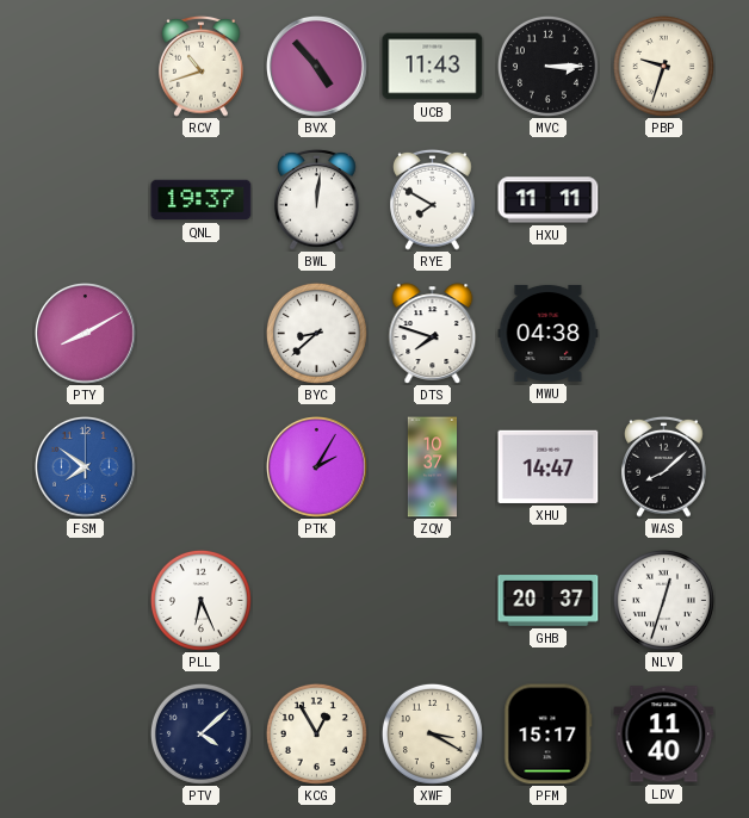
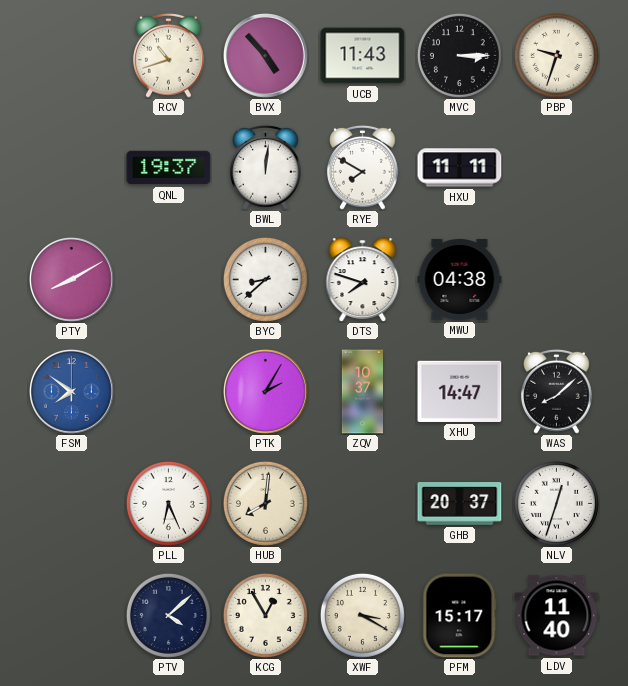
HUB: none -> 8:01
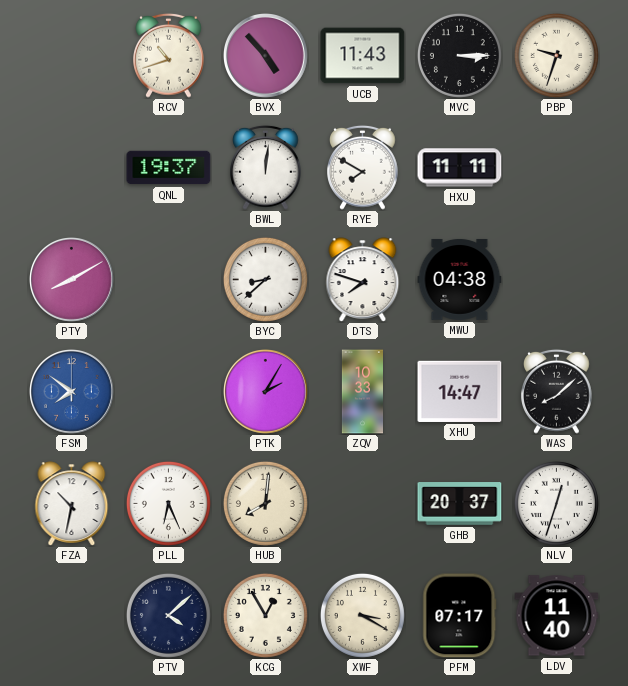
ZQV: 10:37 -> 10:33
FZA: none -> 10:32
PFM: 15:17 -> 07:17
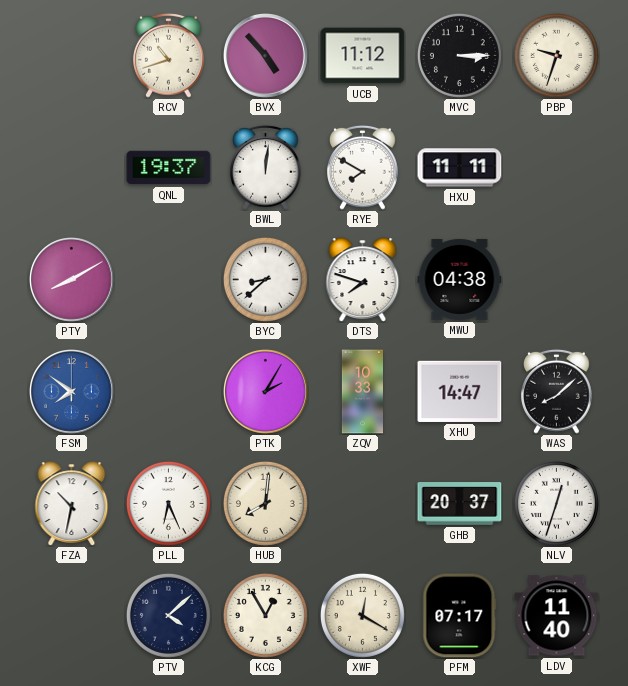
UCB: 11:43 -> 11:12
XWF: 3:20 -> 12:20
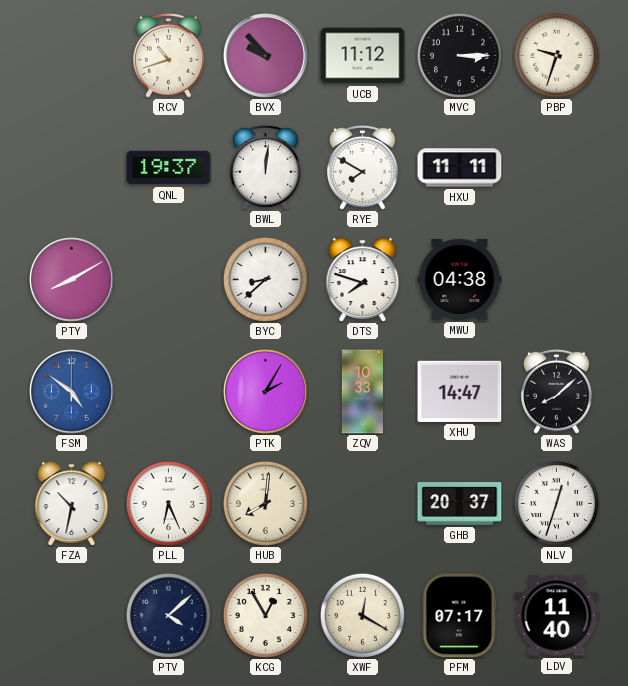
BVX: 4:53 -> 9:53
FSM: 7:51 -> 4:51
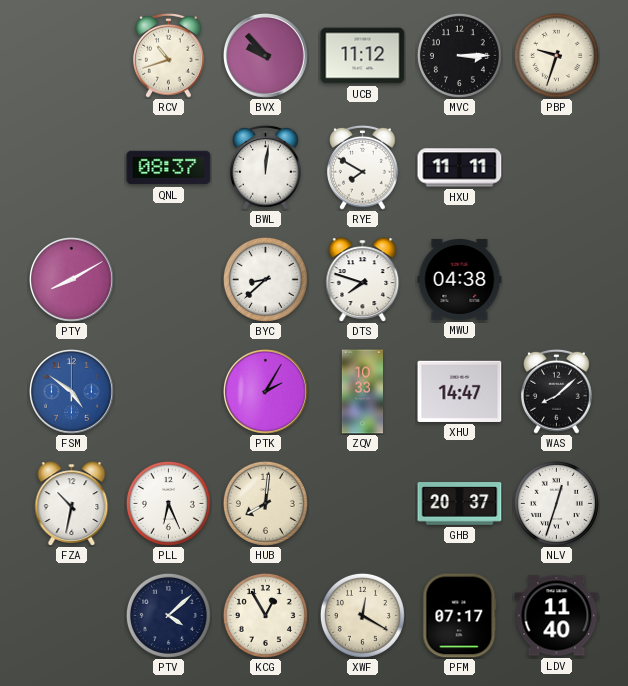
QNL: 19:37 -> 08:37
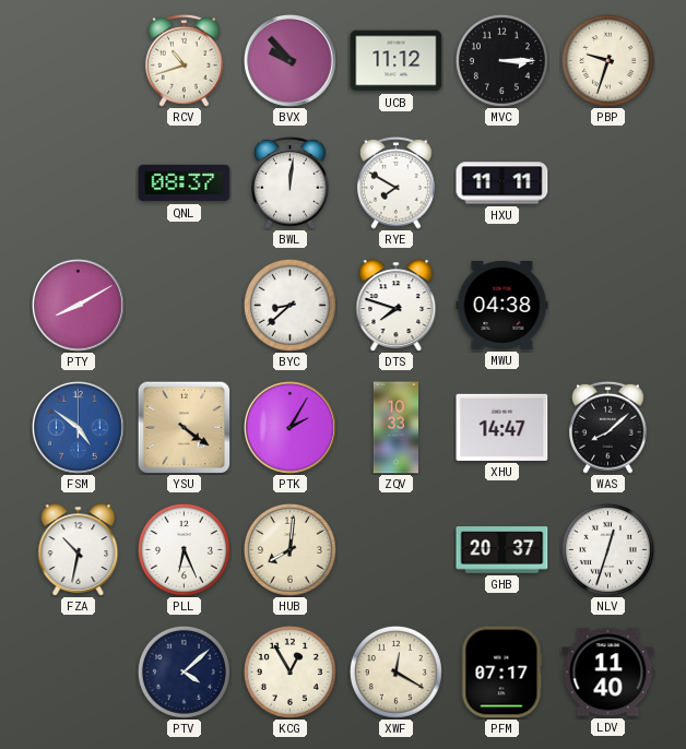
YSU: none -> 4:21
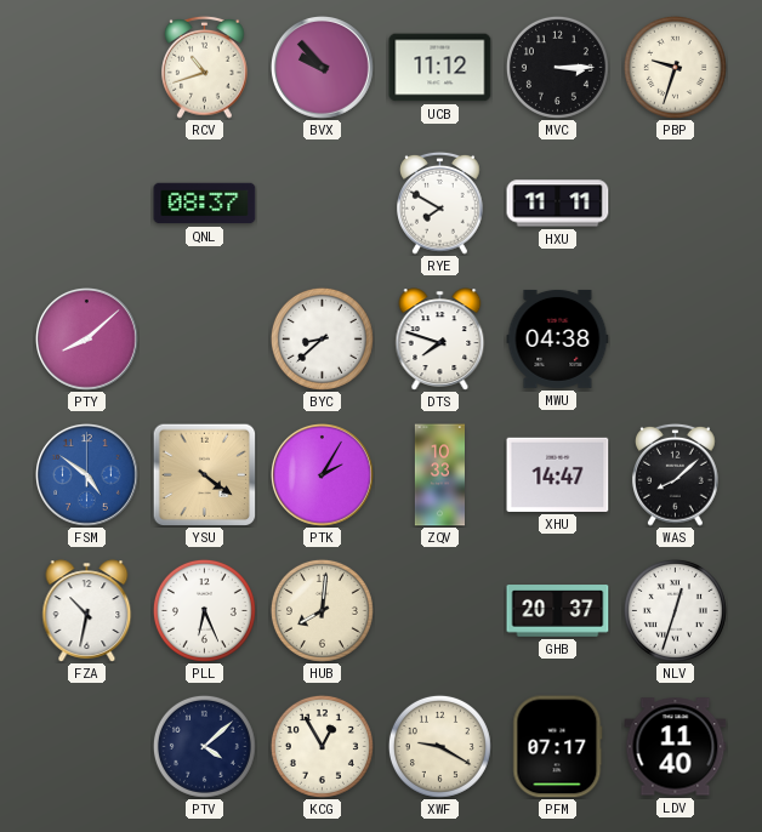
BWL: 12:01 -> none
PTY: 8:10 -> 8:08
XWF: 12:20 -> 9:20
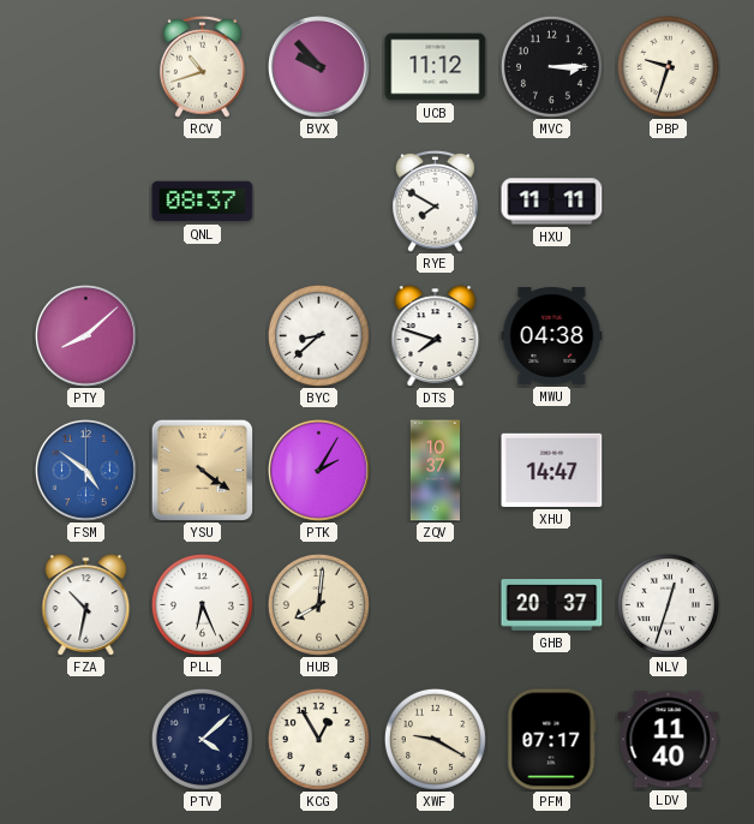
ZQV: 10:33 -> 10:37
WAS: 8:08 -> none
